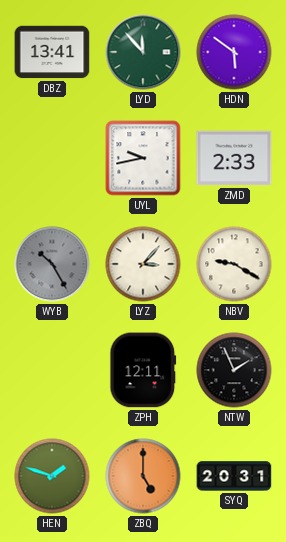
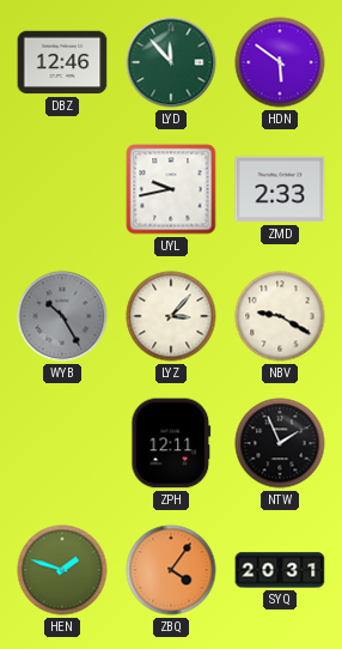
DBZ: 13:41 -> 12:46
ZBQ: 5:00 -> 4:06
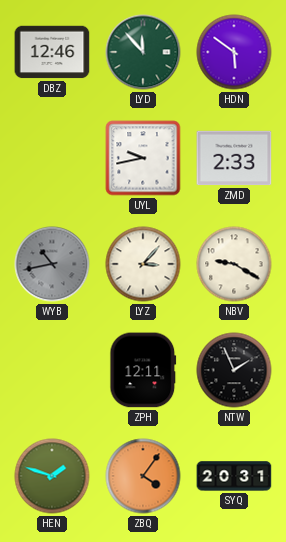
WYB: 10:25 -> 10:43
